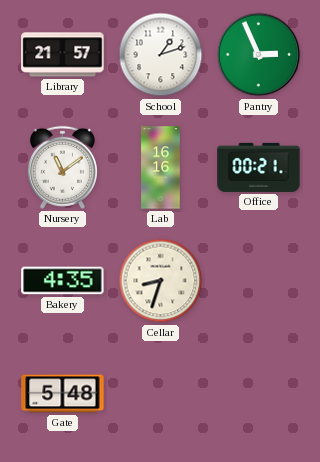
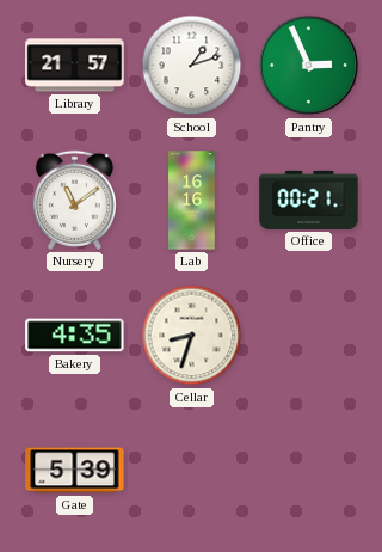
Gate: 5:48 -> 5:39
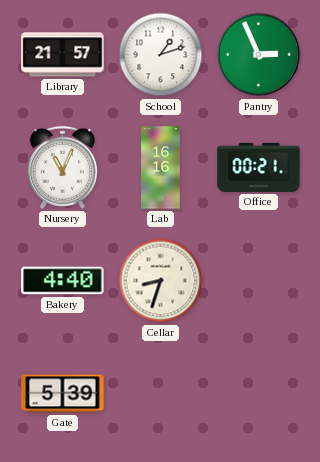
Nursery: 11:09 -> 11:04
Bakery: 4:35 -> 4:40
